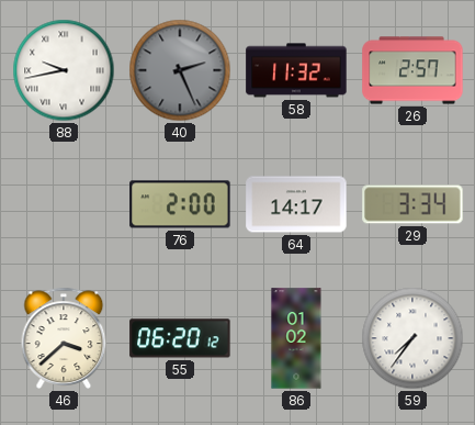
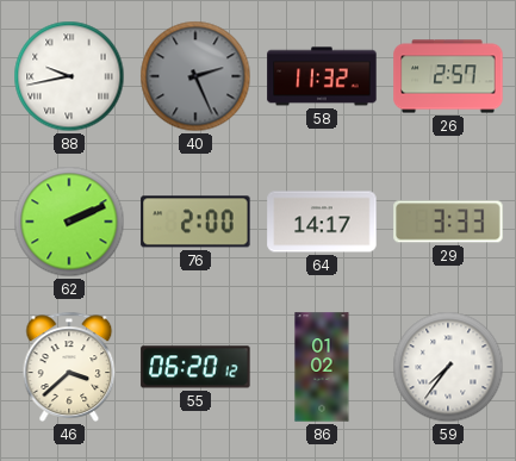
62: none -> 2:11
29: 3:34 -> 3:33
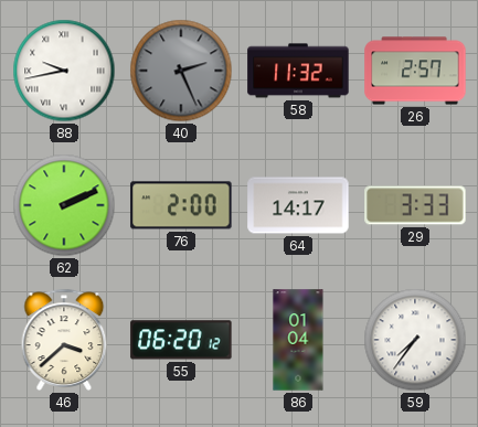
86: 01:02 -> 01:04
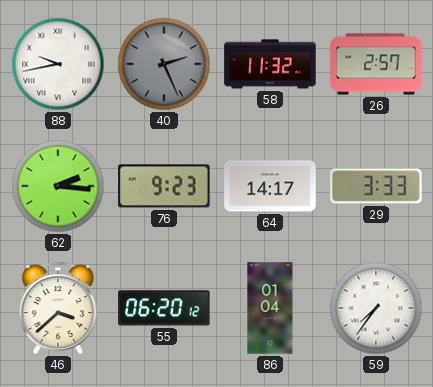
62: 2:11 -> 2:16
76: 2:00 -> 9:23
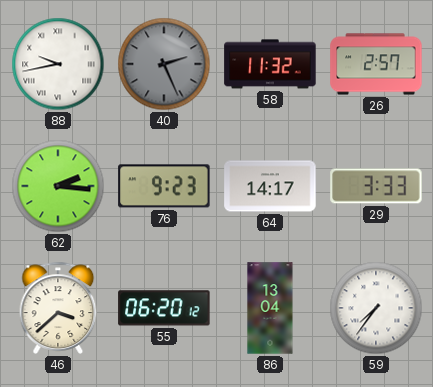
86: 01:04 -> 13:04
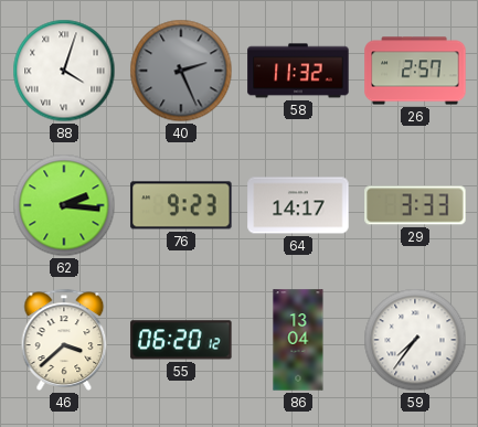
88: 9:43 -> 4:03
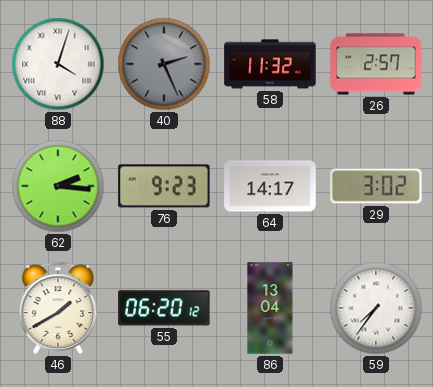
29: 3:33 -> 3:02
46: 3:38 -> 1:40
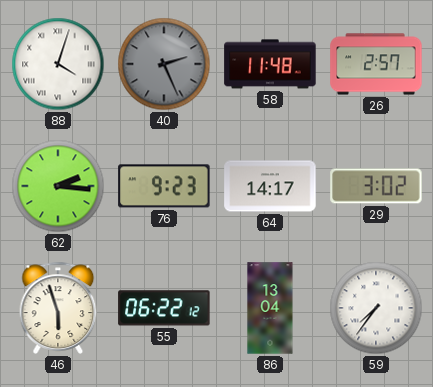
58: 11:32 -> 11:48
46: 1:40 -> 5:57
55: 06:20 -> 06:22
